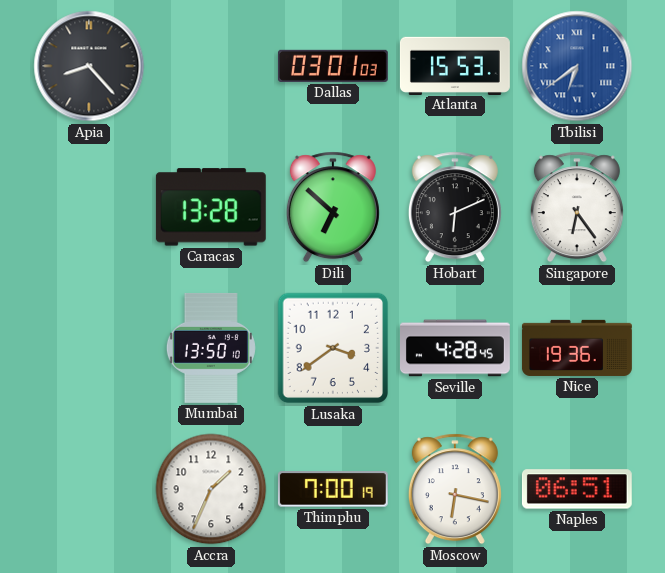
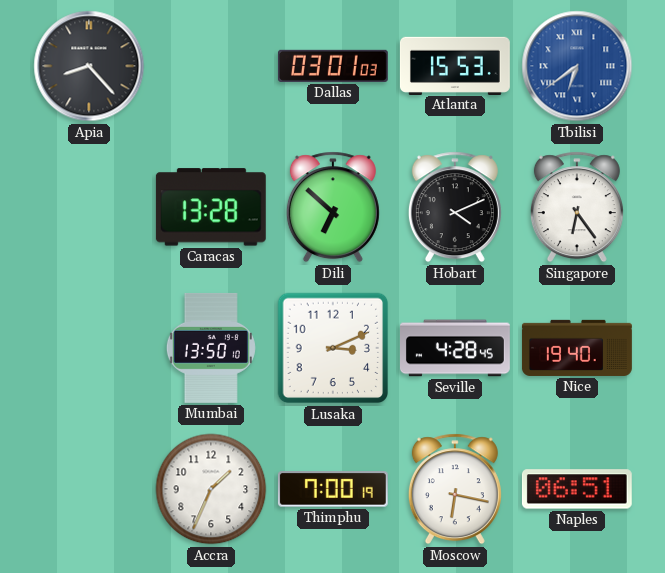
Hobart: 6:11 -> 4:11
Lusaka: 3:39 -> 3:11
Nice: 19:36 -> 19:40
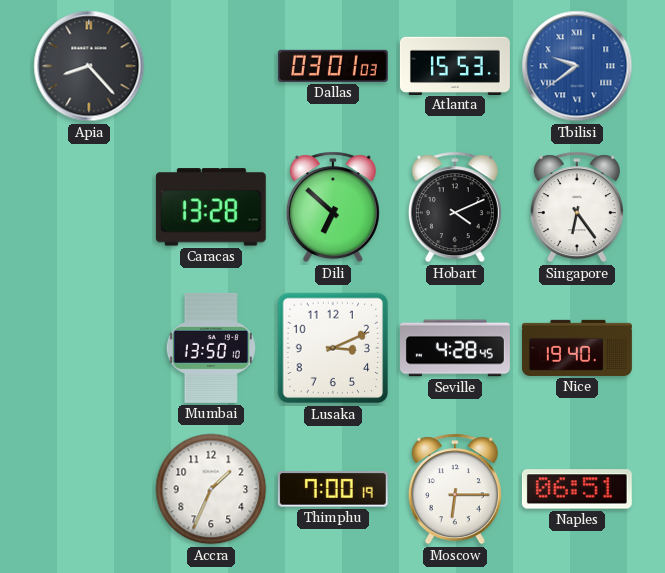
Tbilisi: 6:39 -> 9:39
Moscow: 6:17 -> 6:15
